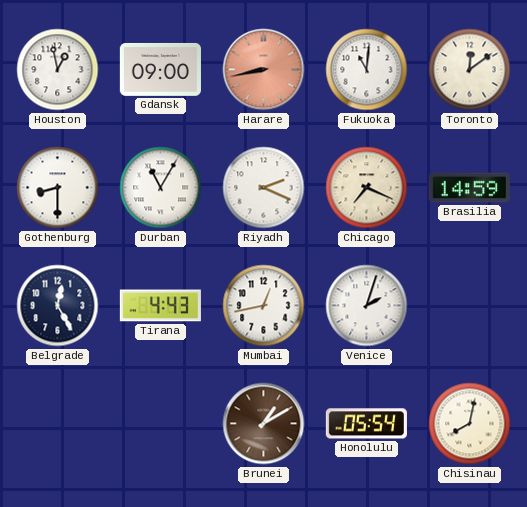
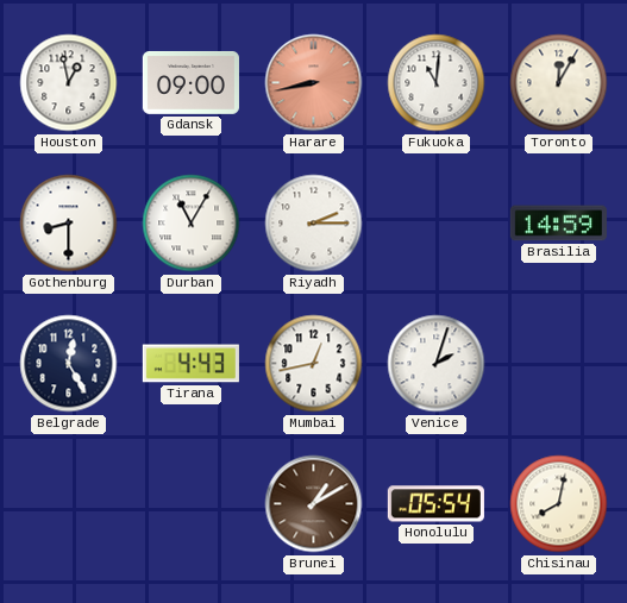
Toronto: 12:09 -> 12:05
Riyadh: 2:19 -> 2:15
Chicago: 7:19 -> none
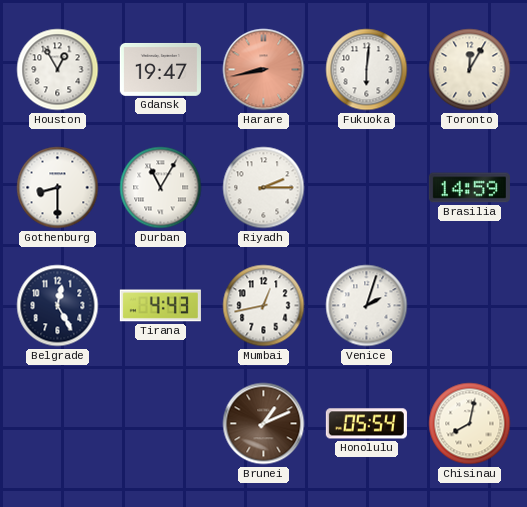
Houston: 12:58 -> 12:55
Gdansk: 09:00 -> 19:47
Fukuoka: 11:01 -> 6:01
Brunei: 1:10 -> 1:11
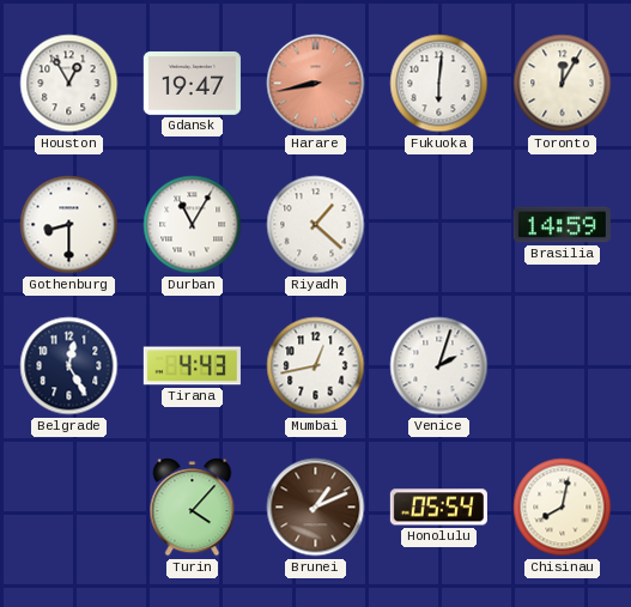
Riyadh: 2:15 -> 1:22
Turin: none -> 4:07
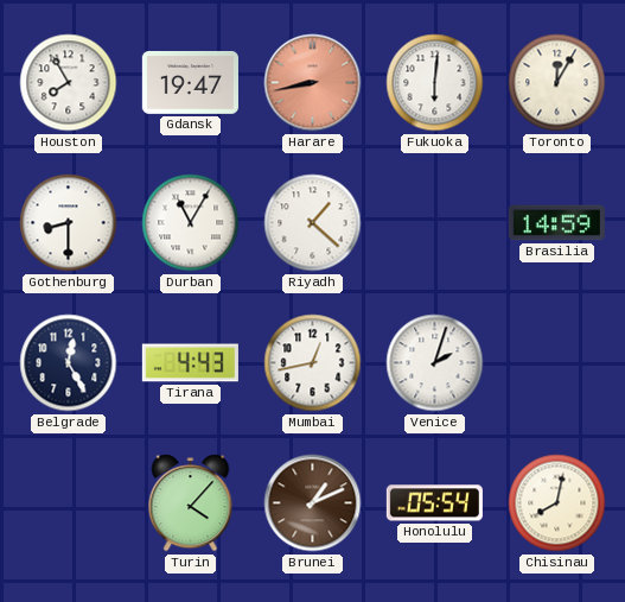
Houston: 12:55 -> 7:55
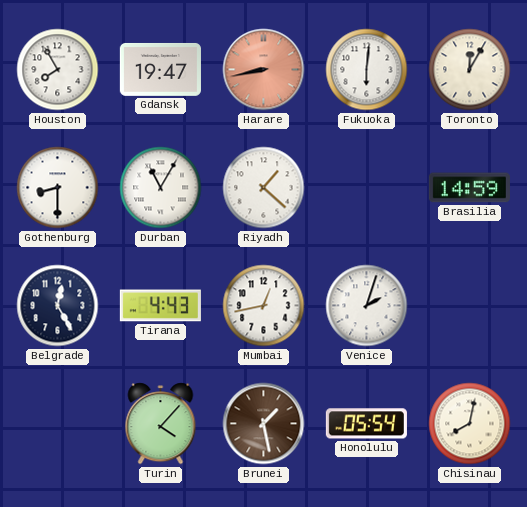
Brunei: 1:11 -> 1:28
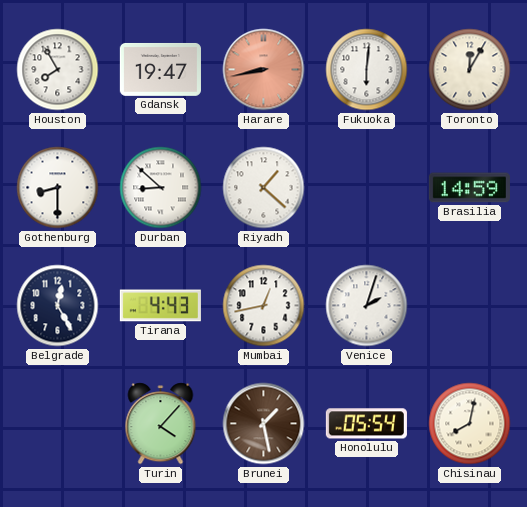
Durban: 11:05 -> 8:52
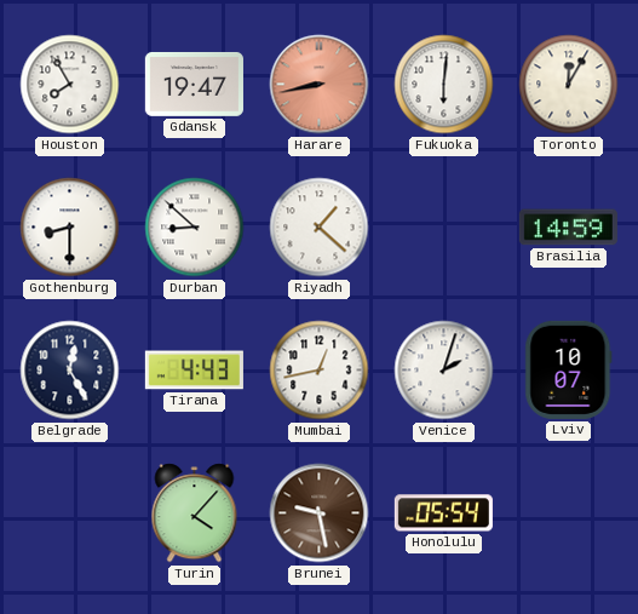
Lviv: none -> 10:07
Brunei: 1:28 -> 9:28
Chisinau: 8:02 -> none
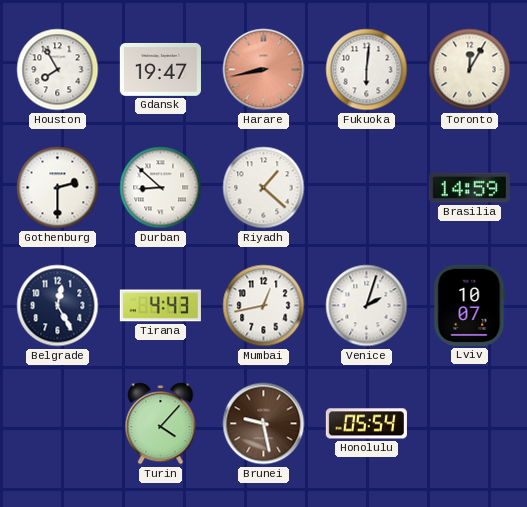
Gothenburg: 8:30 -> 2:30
